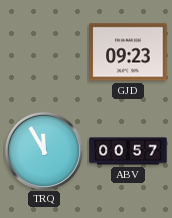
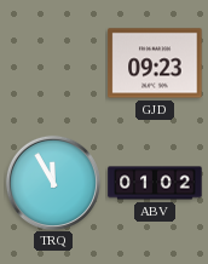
ABV: 00:57 -> 01:02
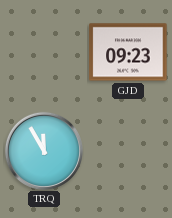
ABV: 01:02 -> none
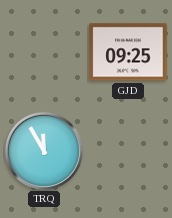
GJD: 09:23 -> 09:25
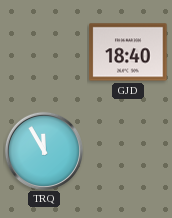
GJD: 09:25 -> 18:40
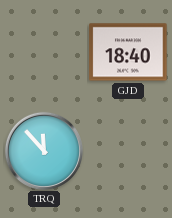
TRQ: 11:55 -> 11:53
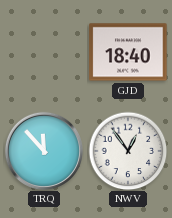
NWV: none -> 12:54
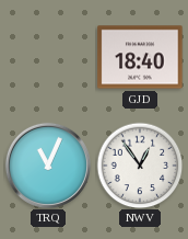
TRQ: 11:53 -> 11:04
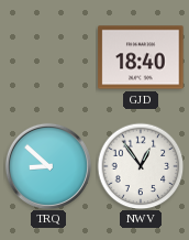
TRQ: 11:04 -> 8:52
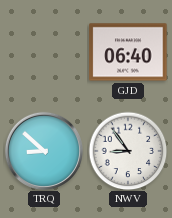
GJD: 18:40 -> 06:40
NWV: 12:54 -> 8:54
